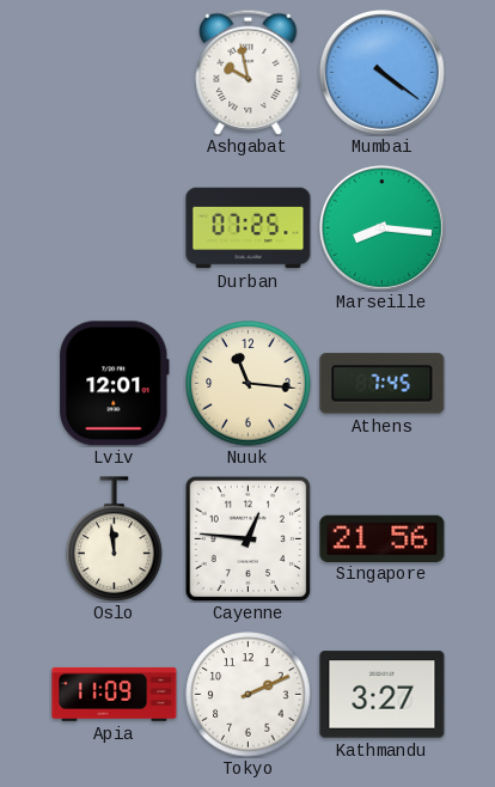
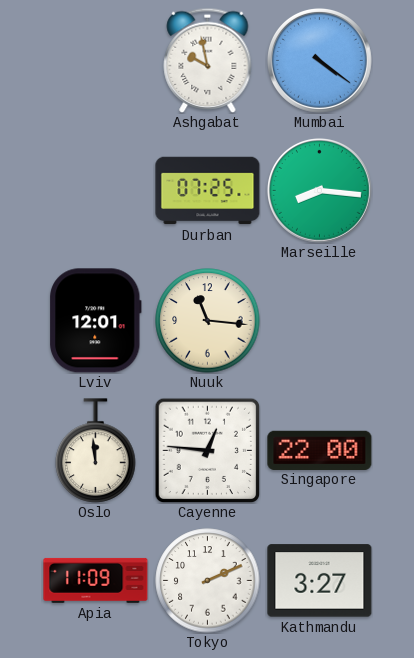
Athens: 7:45 -> none
Singapore: 21:56 -> 22:00
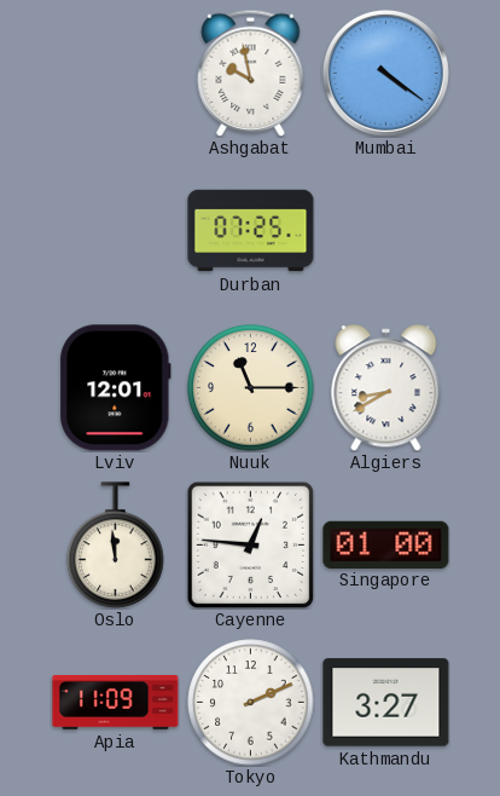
Marseille: 8:16 -> none
Nuuk: 11:16 -> 11:15
Algiers: none -> 8:40
Singapore: 22:00 -> 01:00
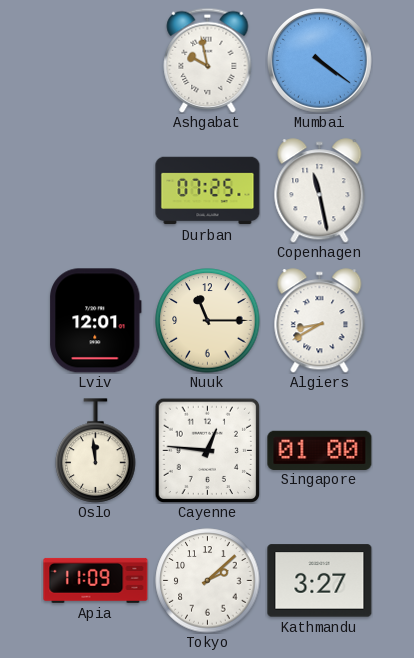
Copenhagen: none -> 11:28
Tokyo: 2:11 -> 2:08
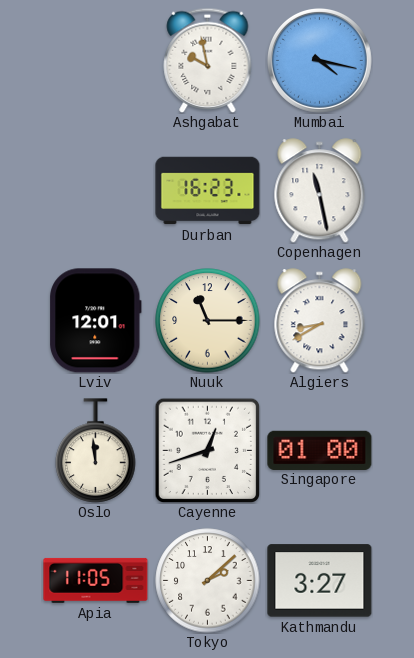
Mumbai: 4:21 -> 4:17
Durban: 07:25 -> 16:23
Cayenne: 12:46 -> 12:42
Apia: 11:09 -> 11:05
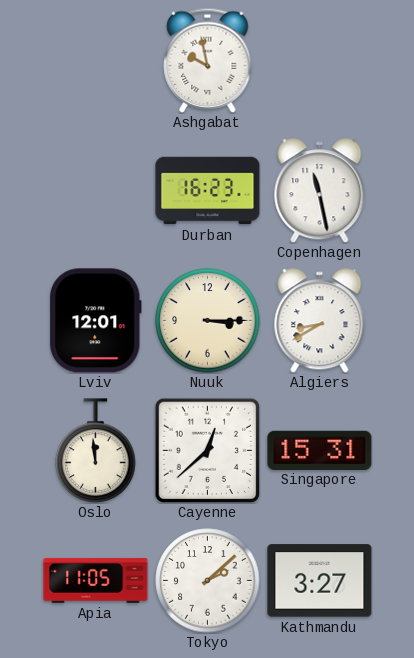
Mumbai: 4:17 -> none
Nuuk: 11:15 -> 3:15
Cayenne: 12:42 -> 12:38
Singapore: 01:00 -> 15:31
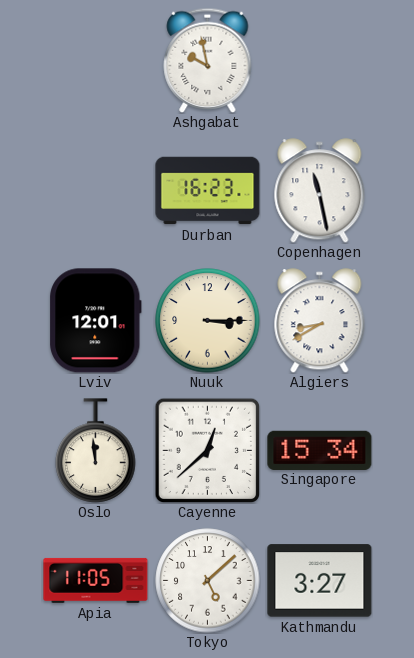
Singapore: 15:31 -> 15:34
Tokyo: 2:08 -> 5:08
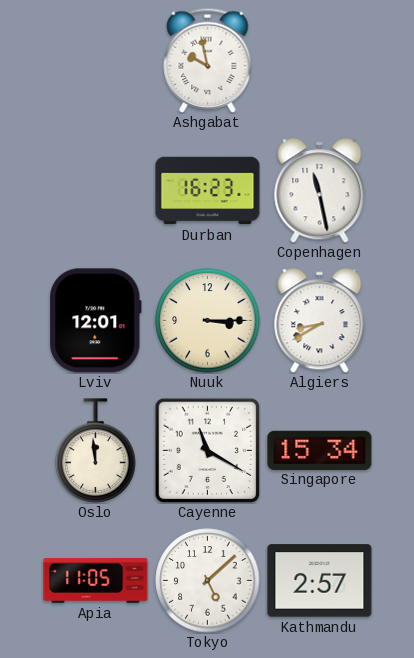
Cayenne: 12:38 -> 11:20
Kathmandu: 3:27 -> 2:57
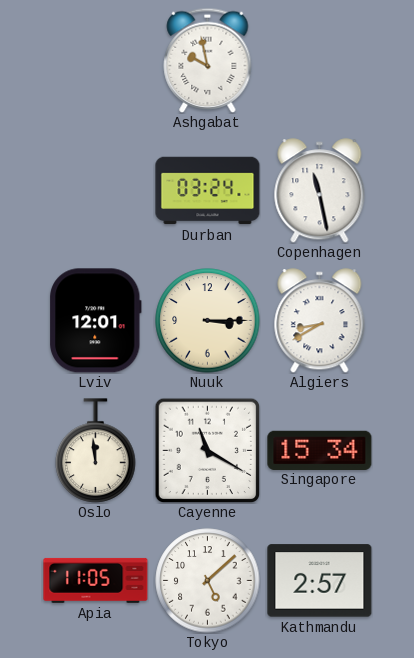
Durban: 16:23 -> 03:24
